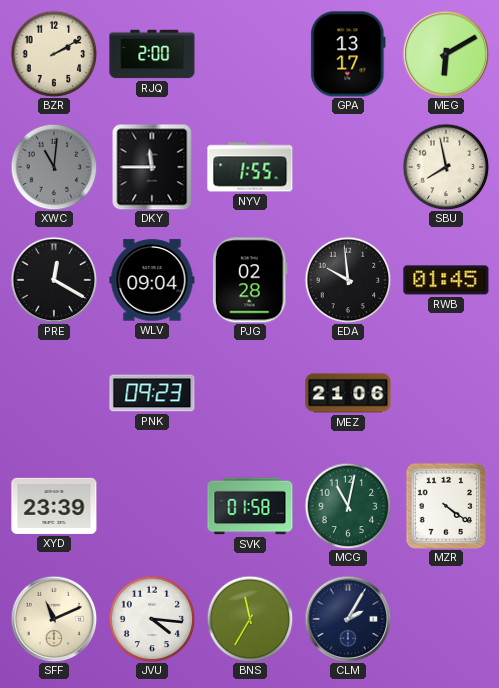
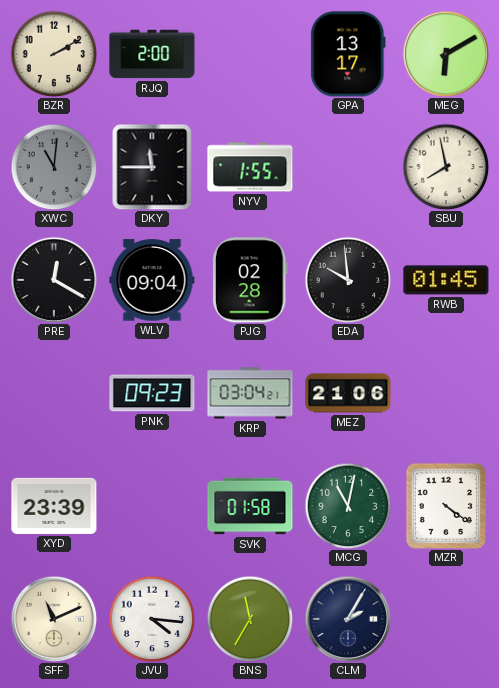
KRP: none -> 03:04
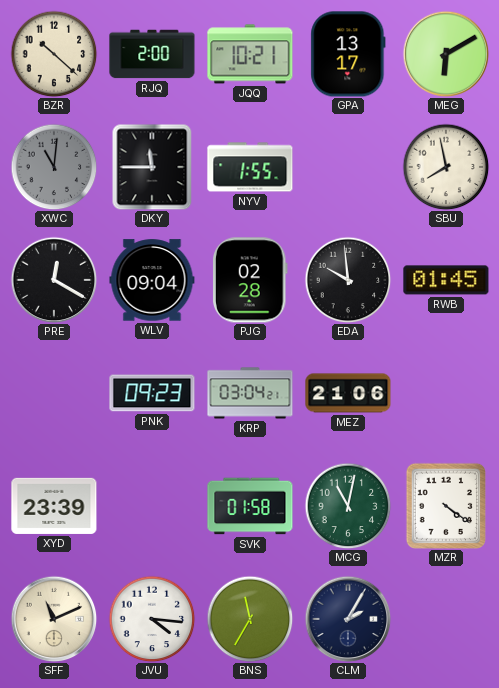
BZR: 2:10 -> 10:22
JQQ: none -> 10:21
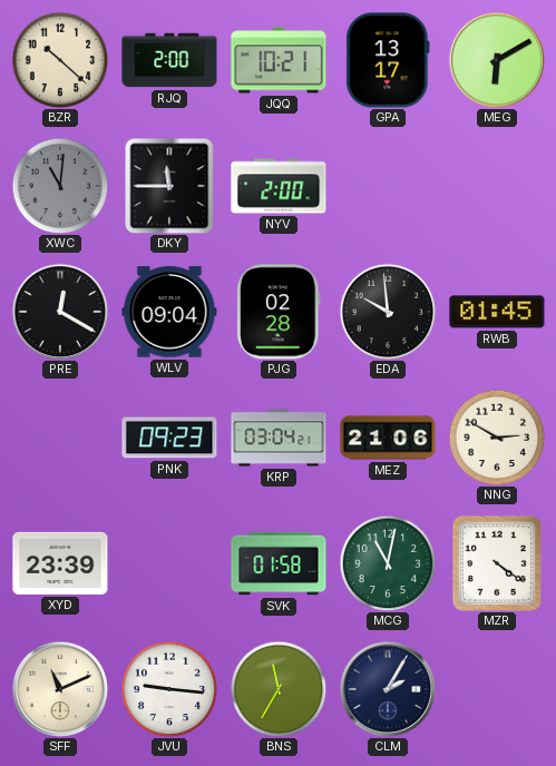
NYV: 1:55 -> 2:00
SBU: 7:58 -> none
NNG: none -> 2:50
JVU: 4:16 -> 9:16
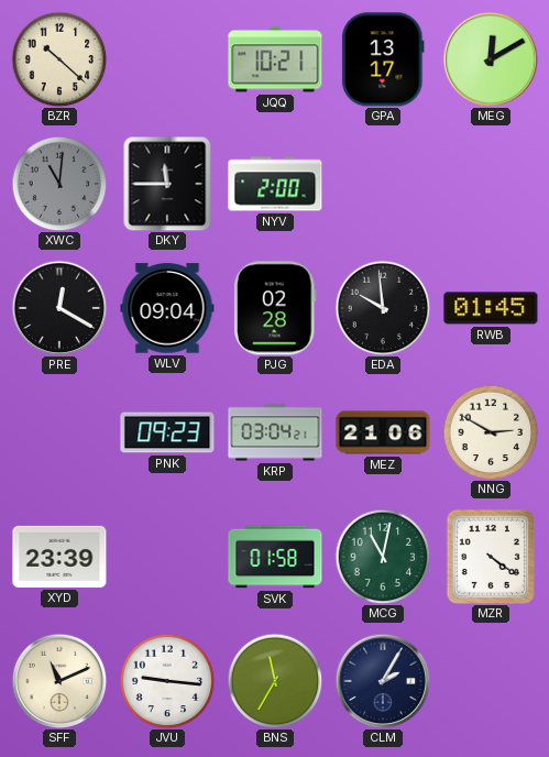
RJQ: 2:00 -> none
MEG: 6:10 -> 12:10
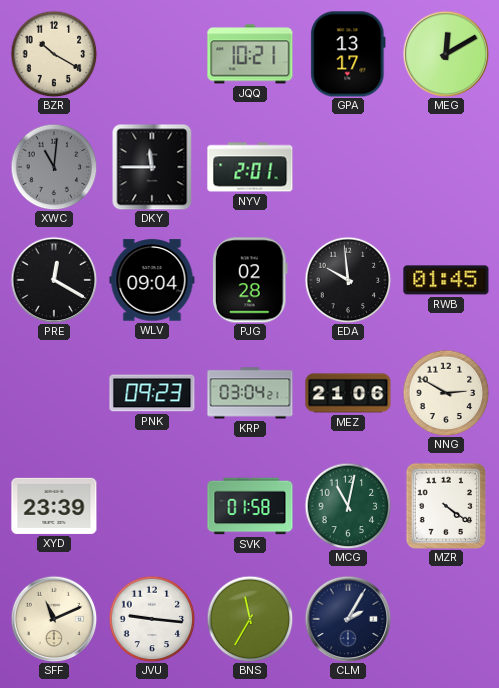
BZR: 10:22 -> 10:20
NYV: 2:00 -> 2:01
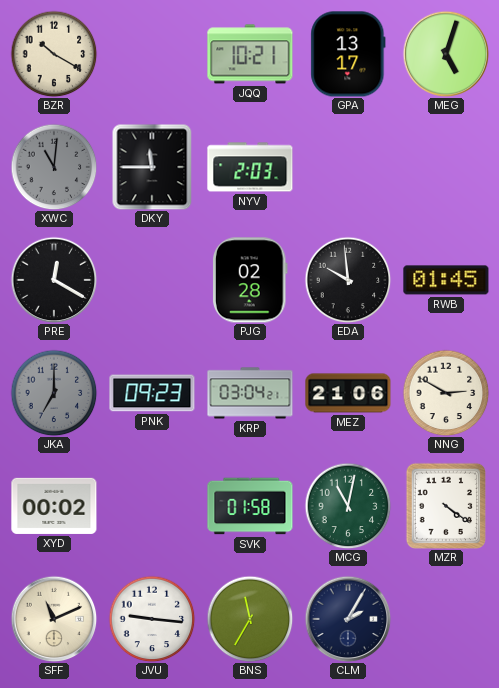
MEG: 12:10 -> 5:03
NYV: 2:01 -> 2:03
WLV: 09:04 -> none
JKA: none -> 7:00
XYD: 23:39 -> 00:02
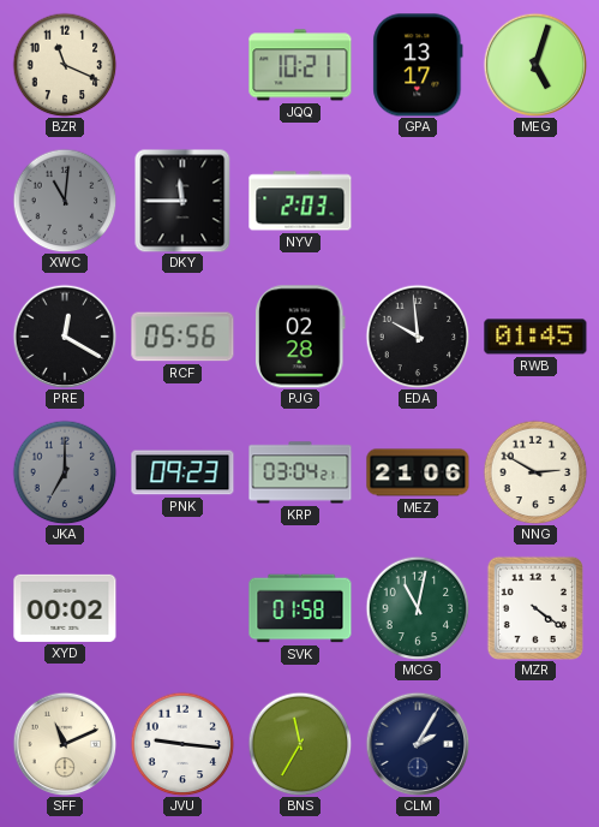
BZR: 10:20 -> 11:19
RCF: none -> 05:56
